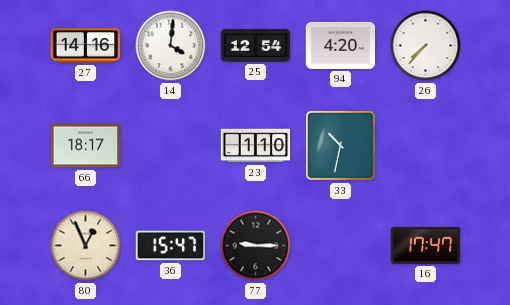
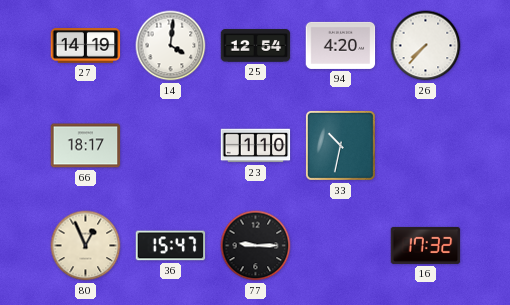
27: 14:16 -> 14:19
16: 17:47 -> 17:32
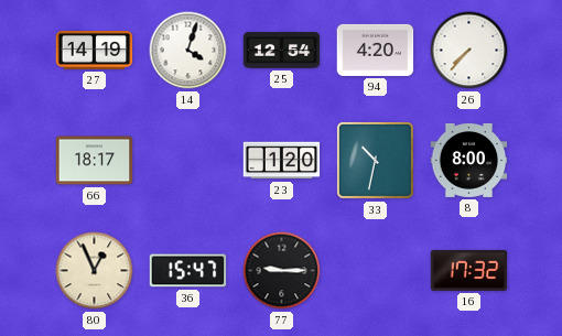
14: 4:01 -> 4:03
23: 1:10 -> 1:20
8: none -> 8:00
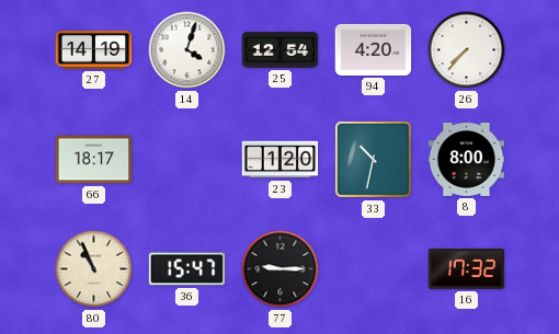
80: 12:56 -> 10:56
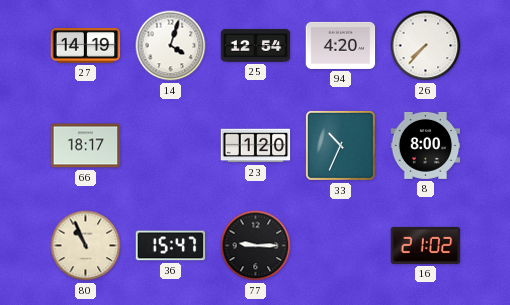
33: 10:32 -> 10:34
16: 17:32 -> 21:02
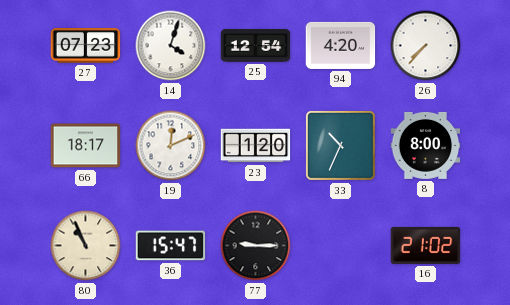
27: 14:19 -> 07:23
19: none -> 12:11
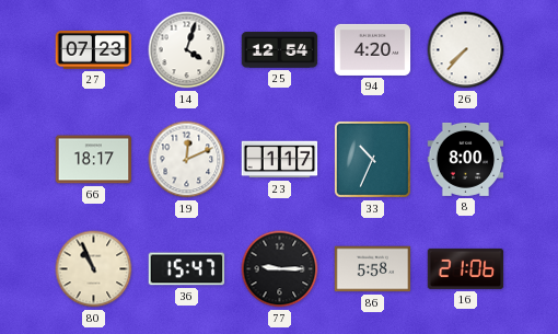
23: 1:20 -> 1:17
86: none -> 5:58
16: 21:02 -> 21:06
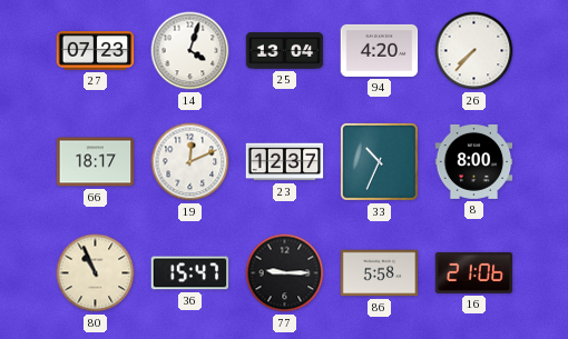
25: 12:54 -> 13:04
23: 1:17 -> 12:37
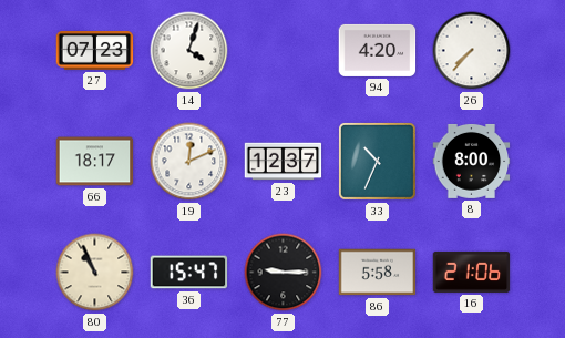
25: 13:04 -> none
